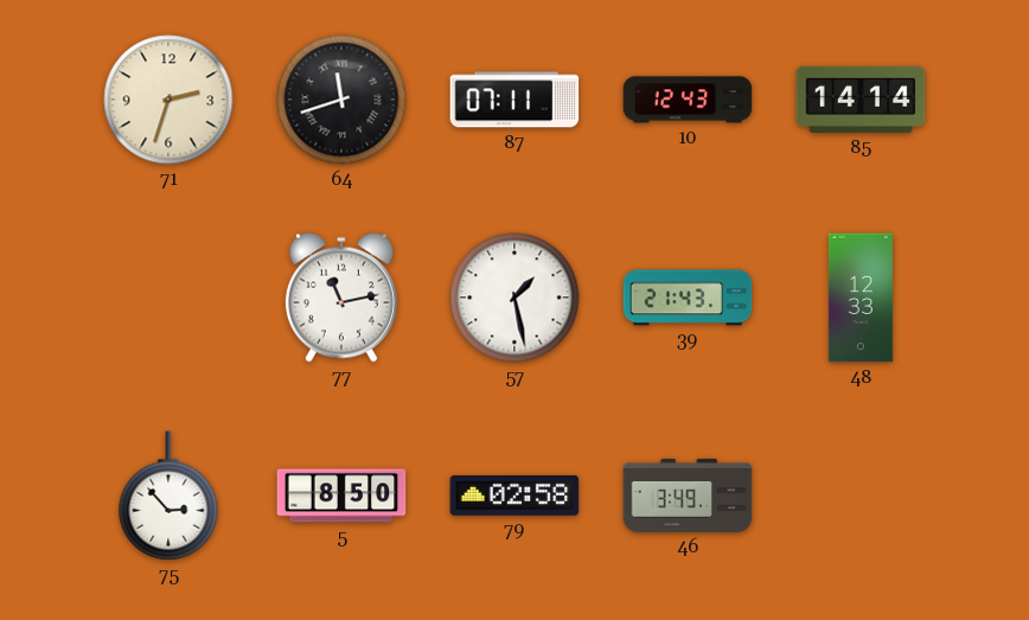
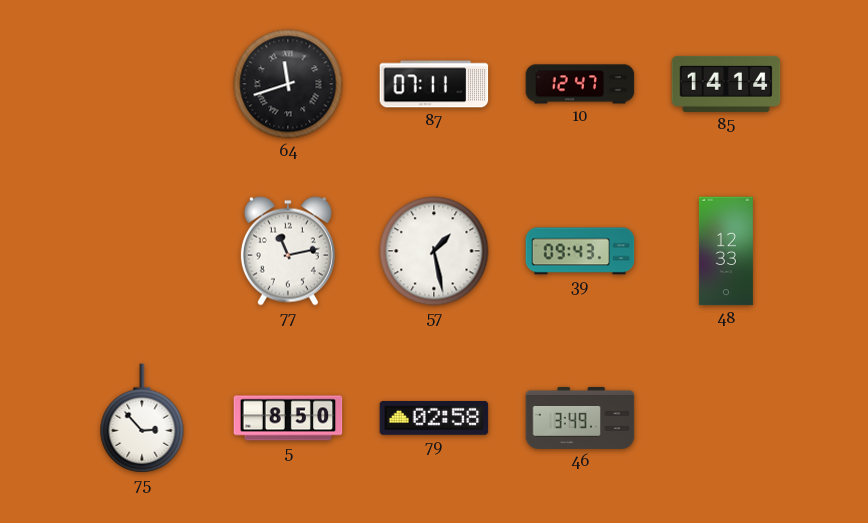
71: 2:33 -> none
10: 12:43 -> 12:47
39: 21:43 -> 09:43
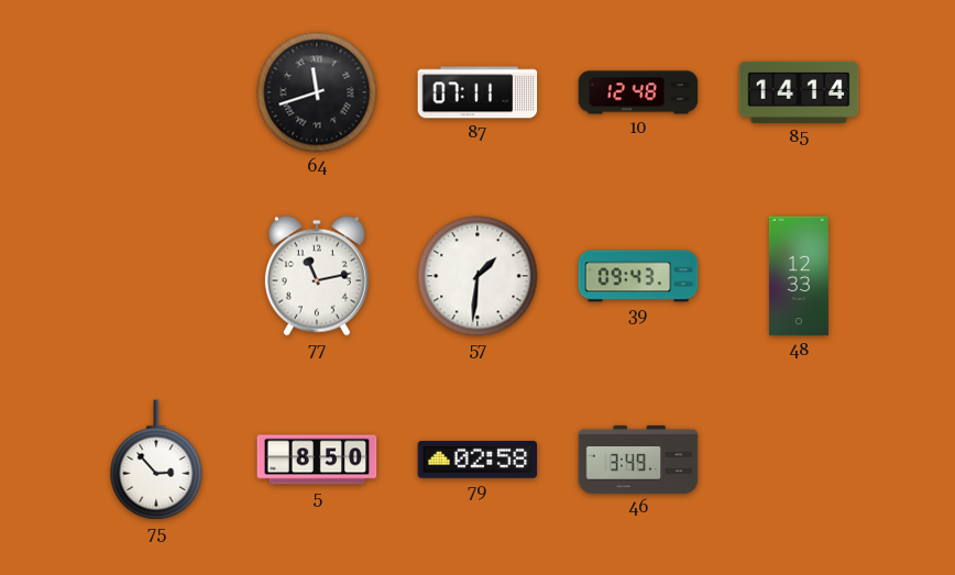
10: 12:47 -> 12:48
57: 1:28 -> 1:31
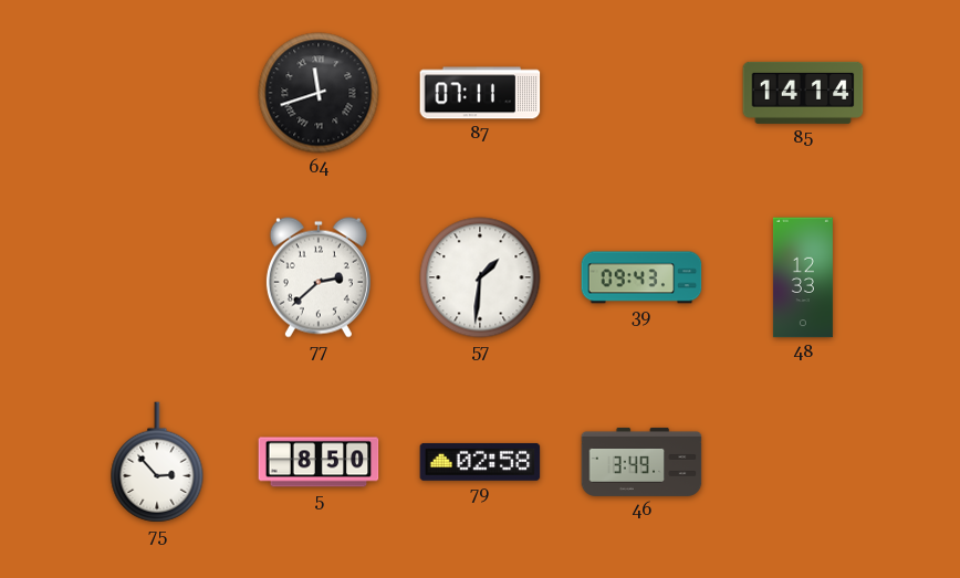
10: 12:48 -> none
77: 11:13 -> 2:38
